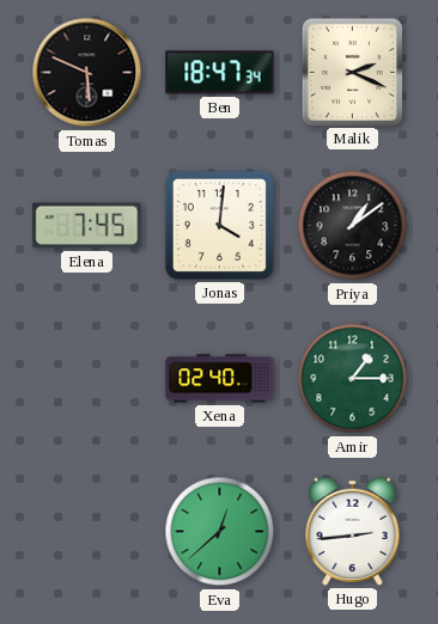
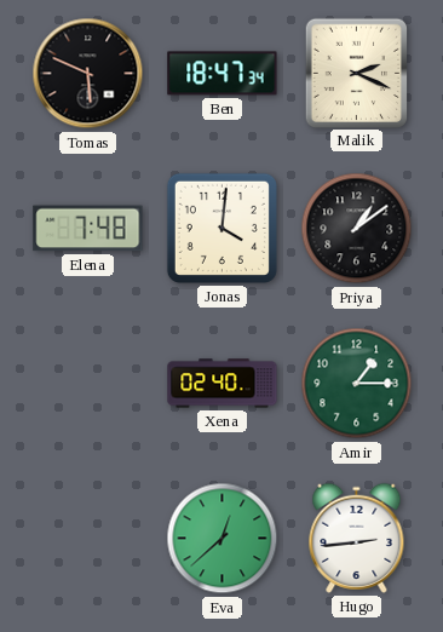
Elena: 7:45 -> 7:48
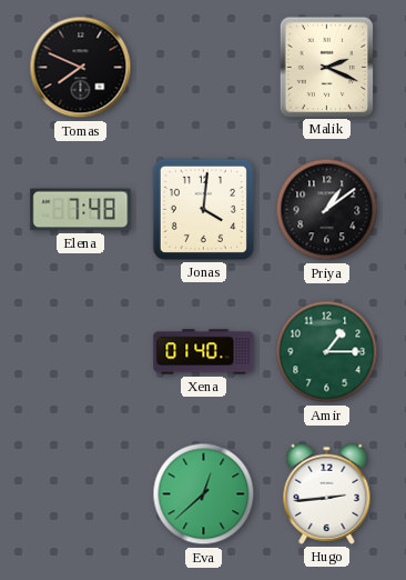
Tomas: 5:49 -> 7:49
Ben: 18:47 -> none
Xena: 02:40 -> 01:40
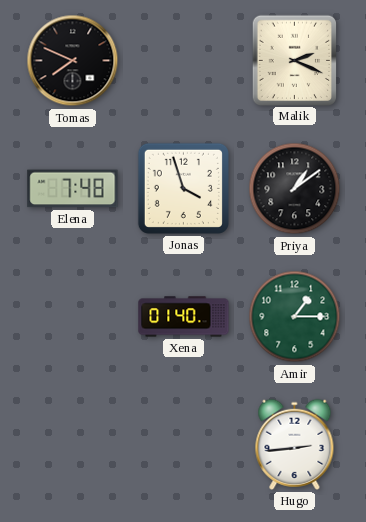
Jonas: 4:01 -> 3:57
Eva: 12:38 -> none
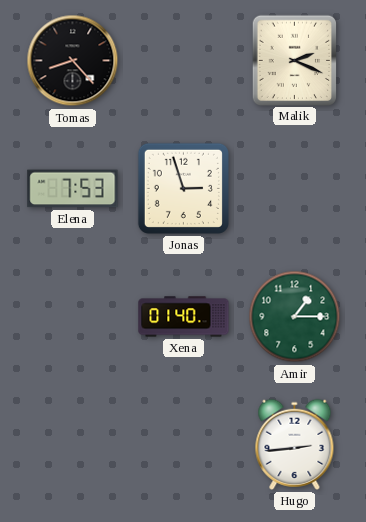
Tomas: 7:49 -> 8:23
Elena: 7:48 -> 7:53
Jonas: 3:57 -> 2:57
Priya: 1:09 -> none
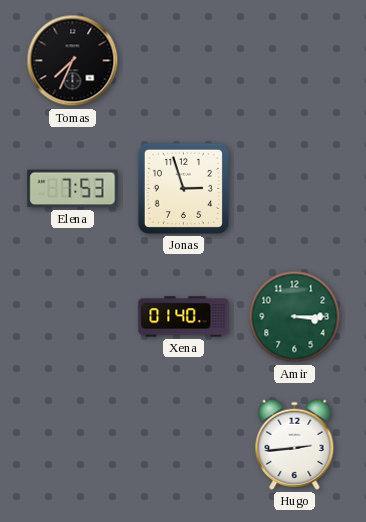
Tomas: 8:23 -> 7:34
Malik: 2:19 -> none
Amir: 1:15 -> 3:15
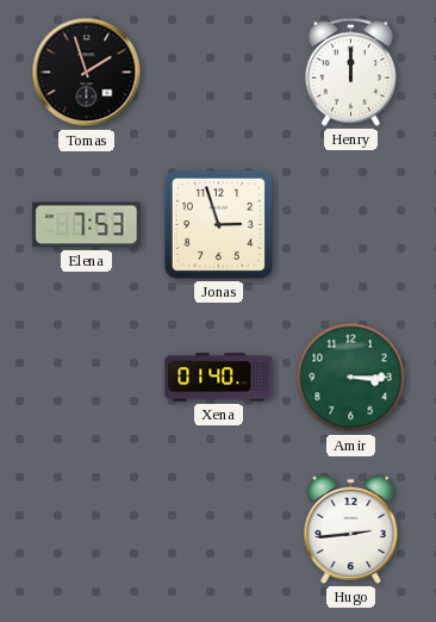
Tomas: 7:34 -> 1:57
Henry: none -> 12:00
